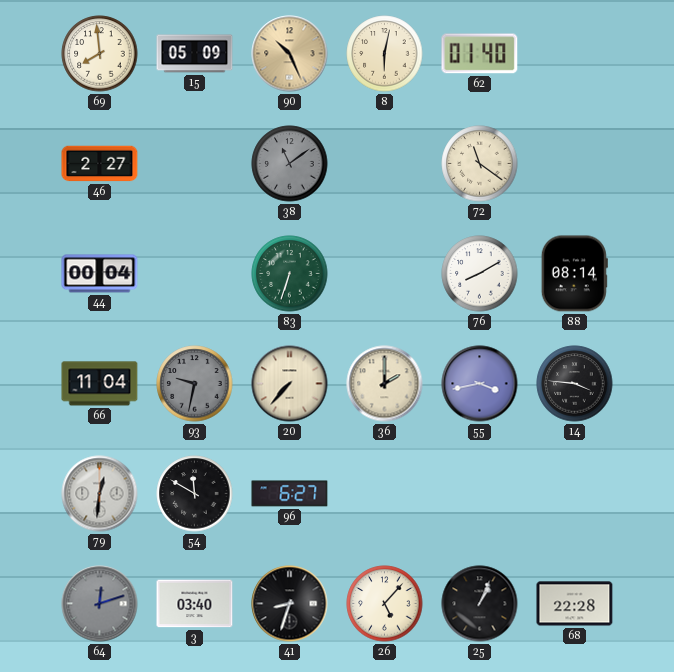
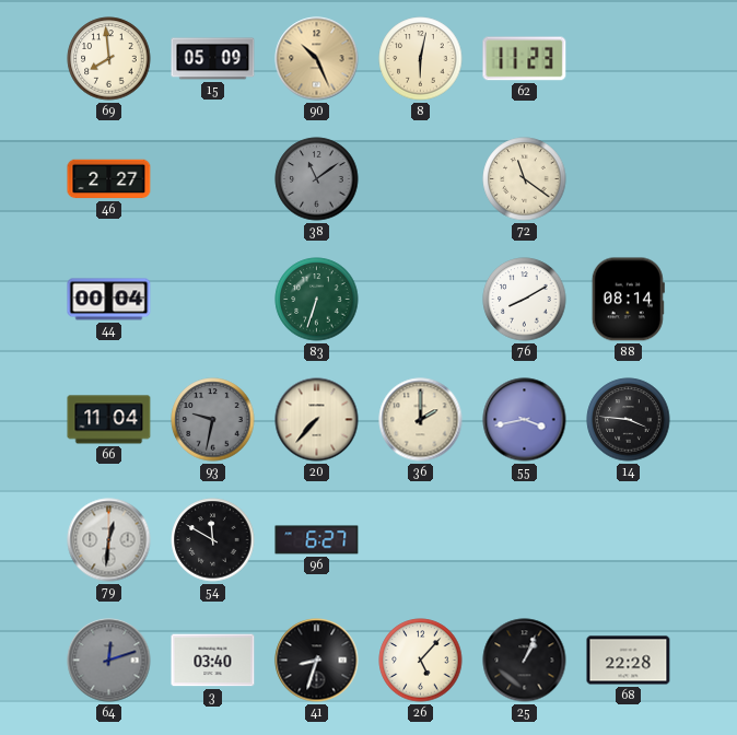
62: 01:40 -> 11:23
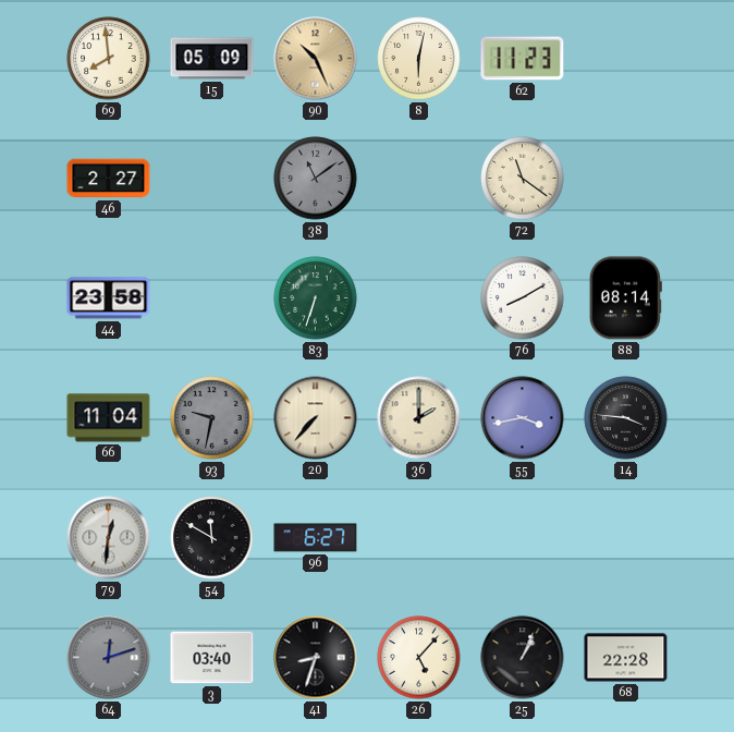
44: 00:04 -> 23:58
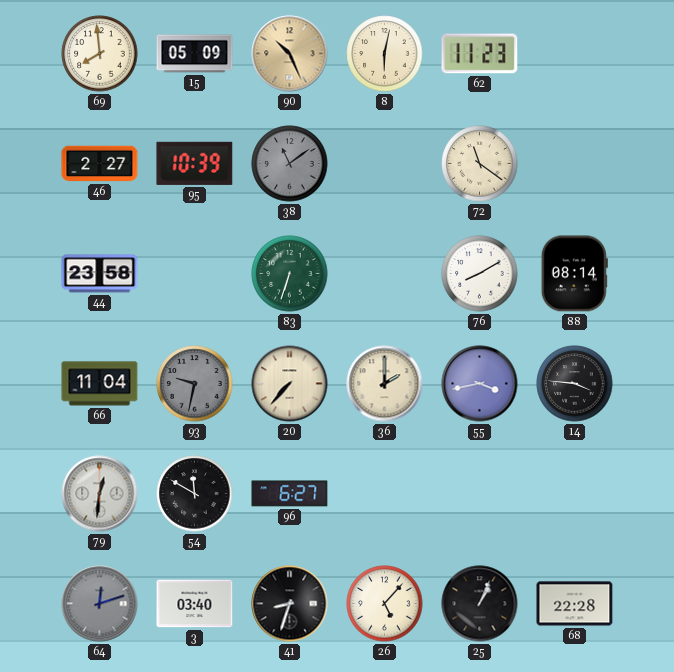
95: none -> 10:39
